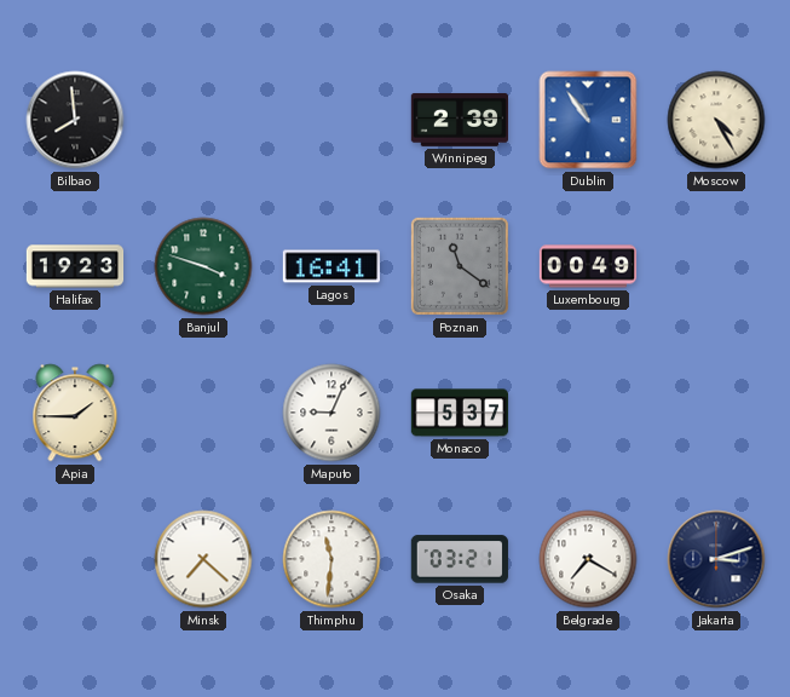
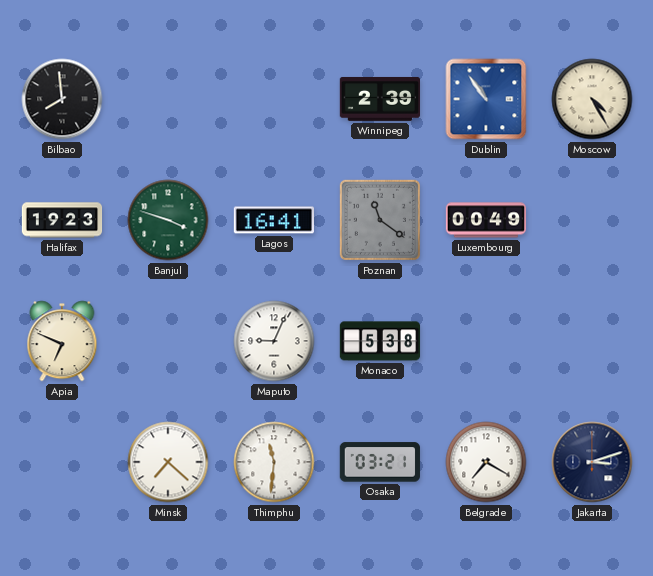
Apia: 1:45 -> 6:49
Monaco: 5:37 -> 5:38
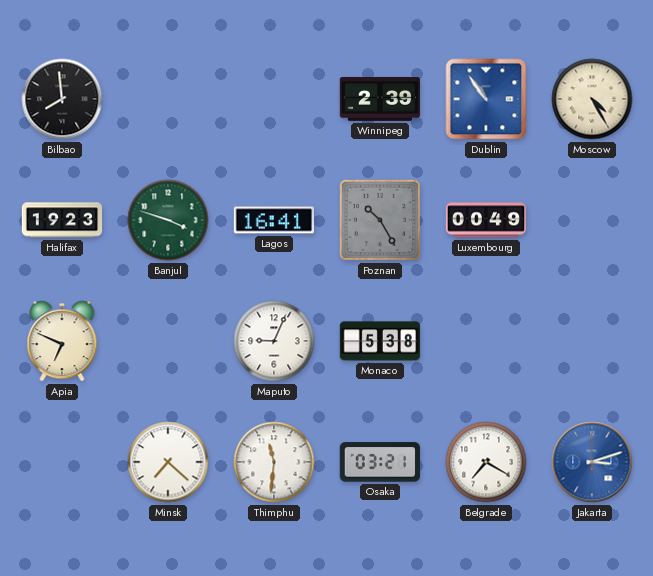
Poznan: 11:21 -> 10:25
Jakarta dial: navy -> blue
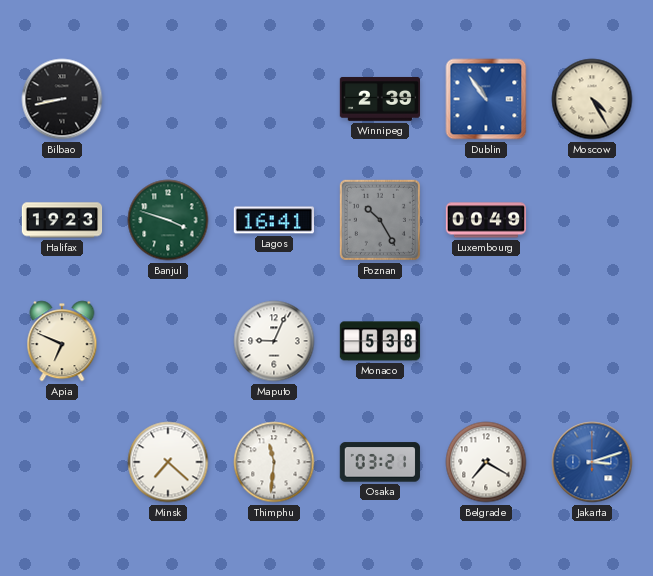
Bilbao: 7:59 -> 8:43
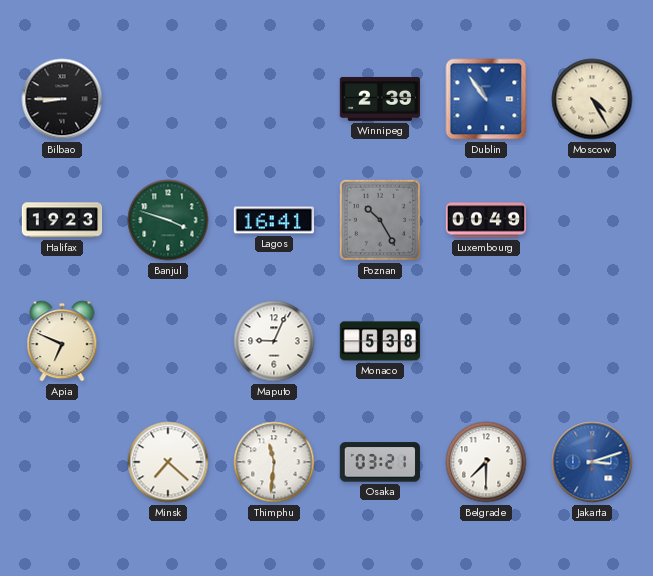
Bilbao: 8:43 -> 8:45
Belgrade: 7:20 -> 7:30
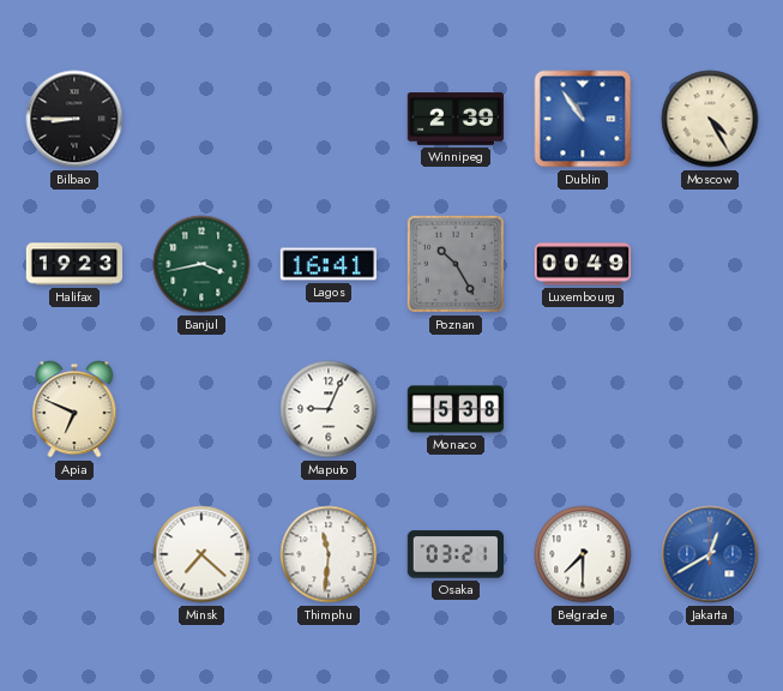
Banjul: 3:48 -> 3:43
Jakarta: 3:12 -> 12:40
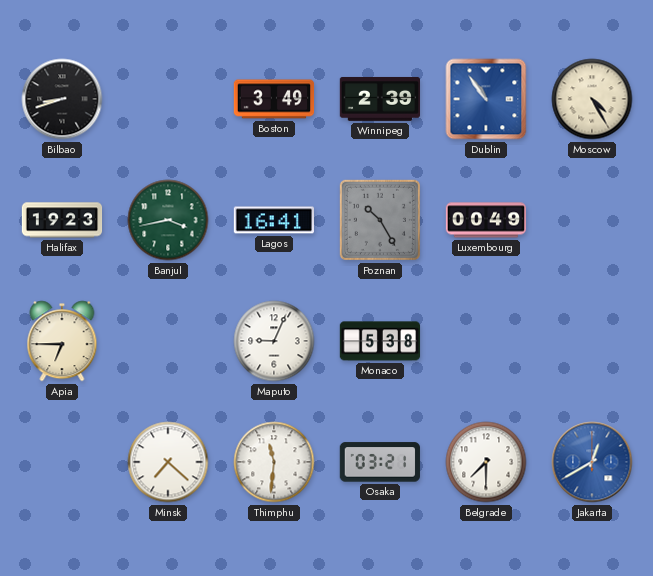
Bilbao: 8:45 -> 8:42
Boston: none -> 3:49
Apia: 6:49 -> 6:45
